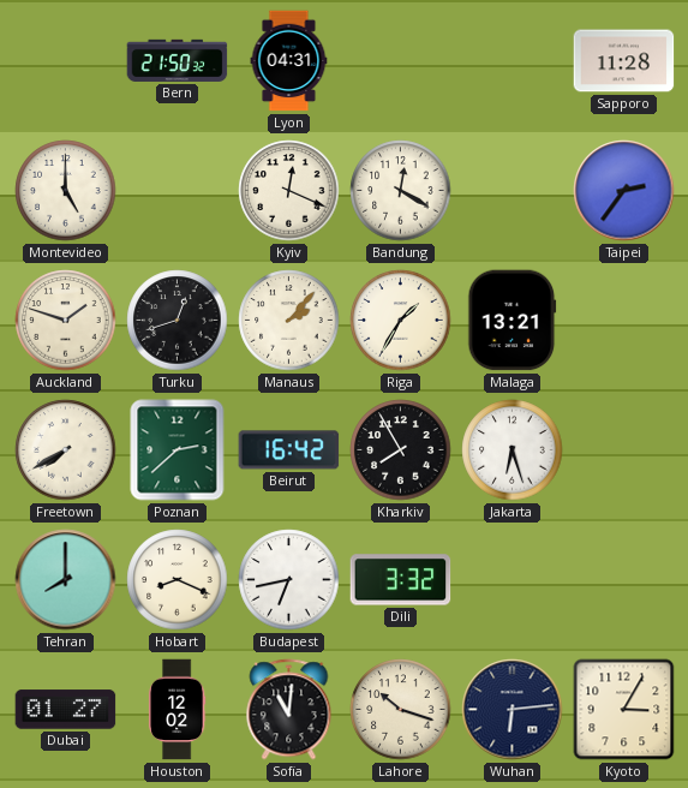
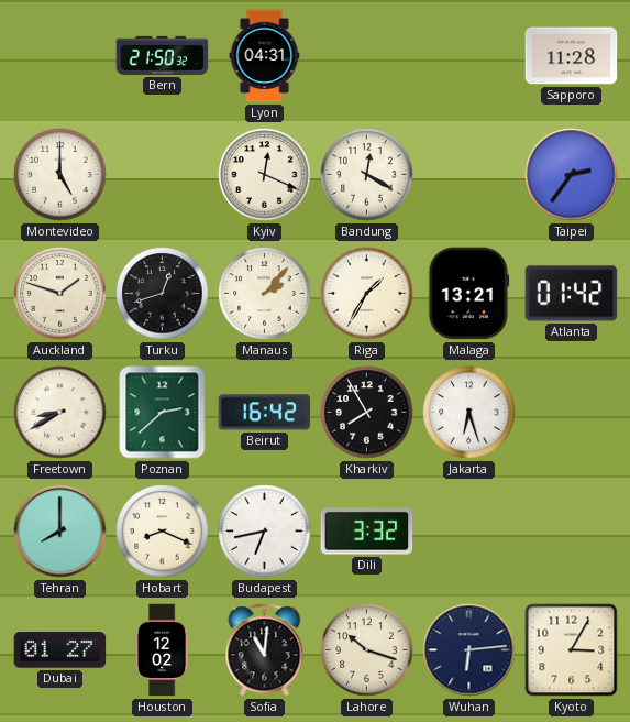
Atlanta: none -> 01:42
Freetown: 7:40 -> 8:40
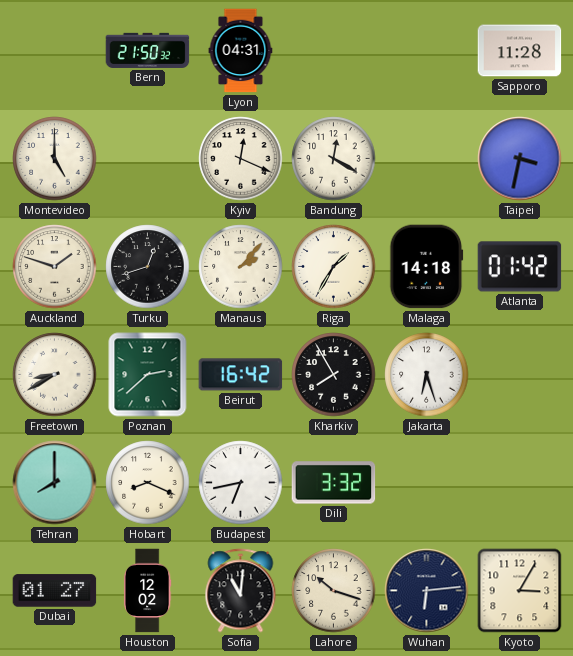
Taipei: 2:36 -> 3:32
Malaga: 13:21 -> 14:18
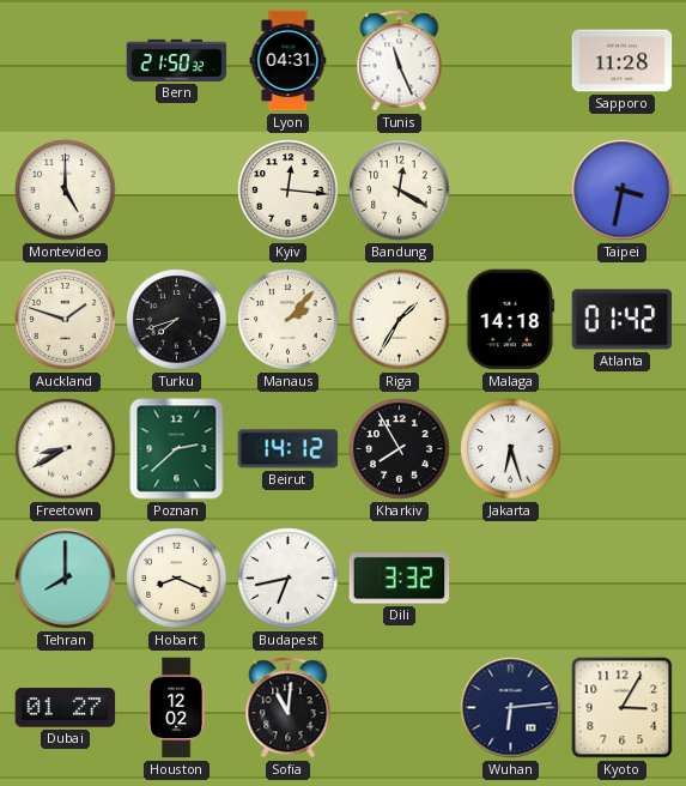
Tunis: none -> 11:26
Kyiv: 12:19 -> 12:16
Turku: 12:42 -> 7:42
Beirut: 16:42 -> 14:12
Lahore: 10:18 -> none
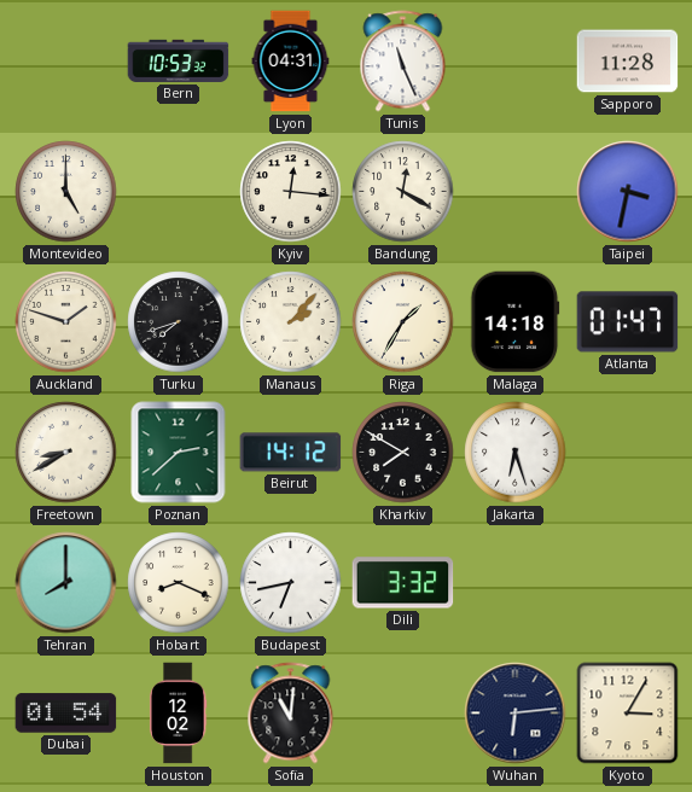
Bern: 21:50 -> 10:53
Atlanta: 01:42 -> 01:47
Kharkiv: 7:55 -> 7:50
Dubai: 01:27 -> 01:54
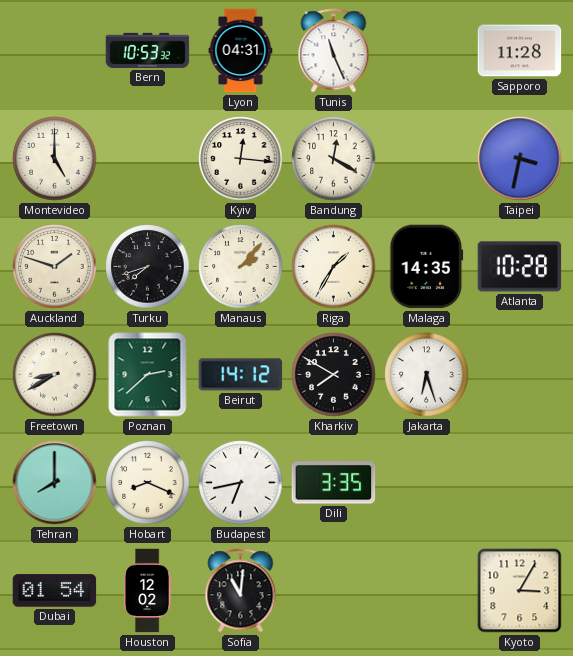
Malaga: 14:18 -> 14:35
Atlanta: 01:47 -> 10:28
Dili: 3:32 -> 3:35
Wuhan: 6:14 -> none
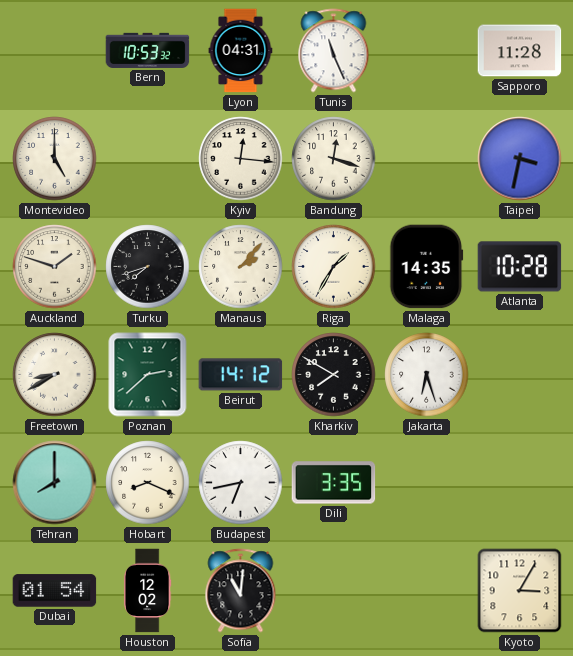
Bandung: 12:20 -> 12:18
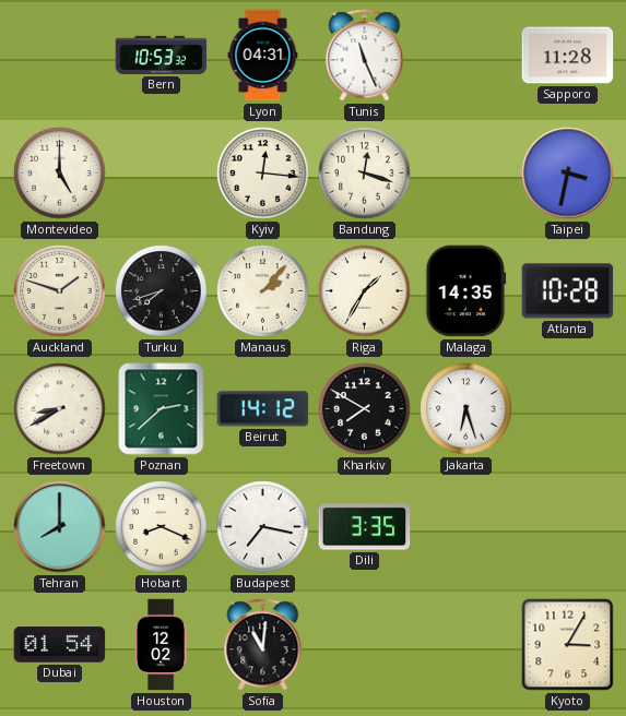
Budapest: 6:43 -> 7:17
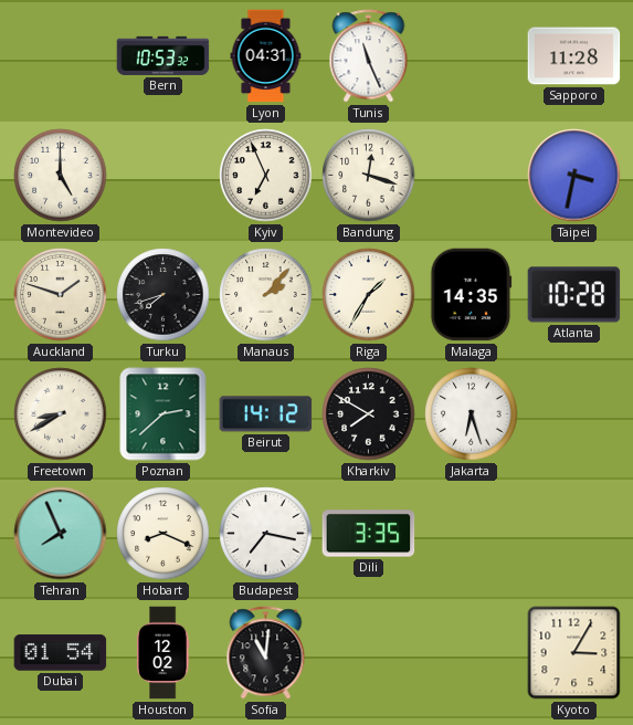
Kyiv: 12:16 -> 6:56
Tehran: 8:00 -> 7:56
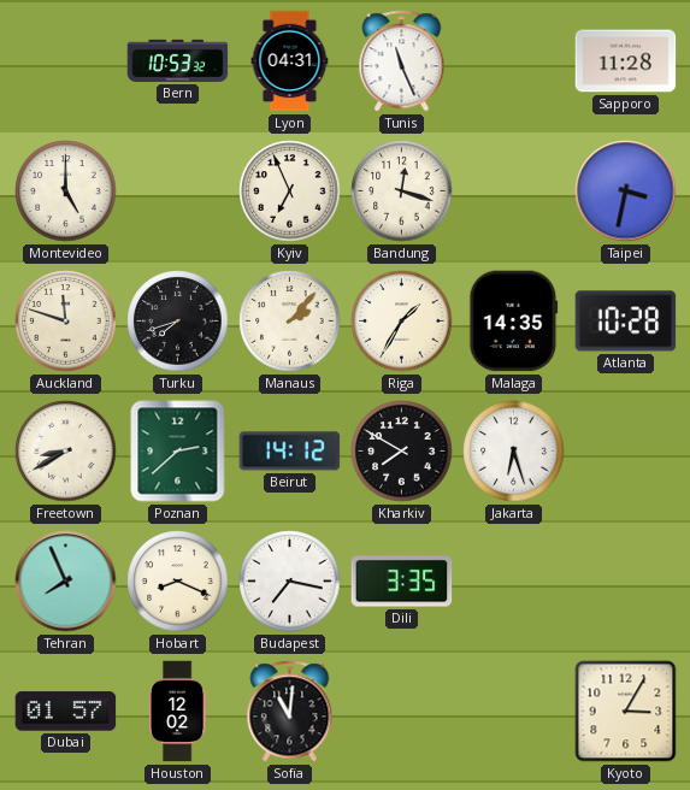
Auckland: 1:48 -> 11:48
Dubai: 01:54 -> 01:57
